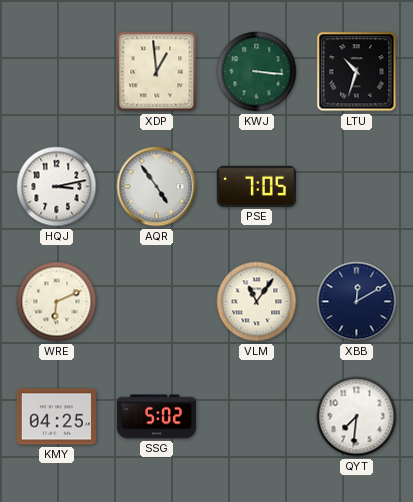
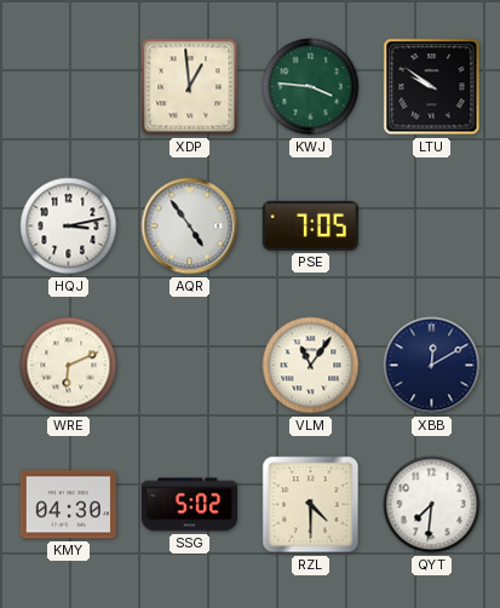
KWJ: 3:16 -> 3:46
LTU: 10:33 -> 9:51
KMY: 04:25 -> 04:30
RZL: none -> 4:30
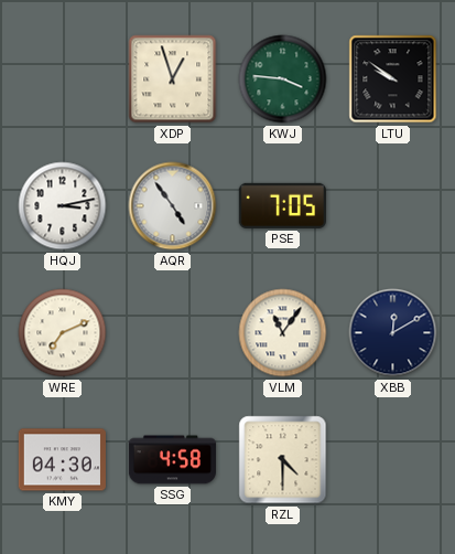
XDP: 12:59 -> 12:57
WRE: 6:11 -> 7:11
SSG: 5:02 -> 4:58
QYT: 7:31 -> none
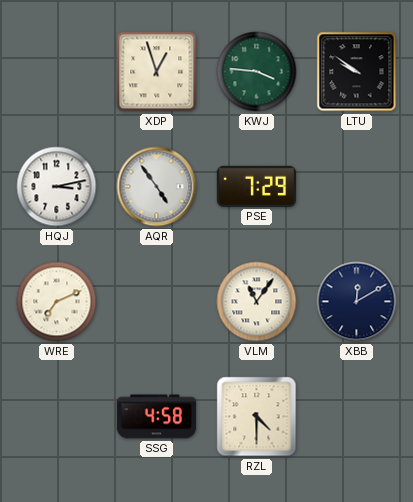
PSE: 7:05 -> 7:29
KMY: 04:30 -> none
